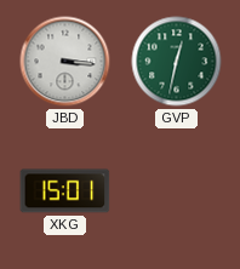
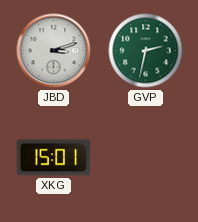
JBD: 3:16 -> 3:12
GVP: 12:32 -> 2:32
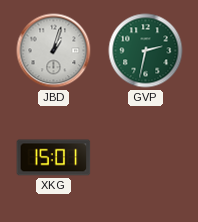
JBD: 3:12 -> 1:03
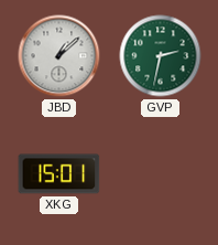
JBD: 1:03 -> 1:08
